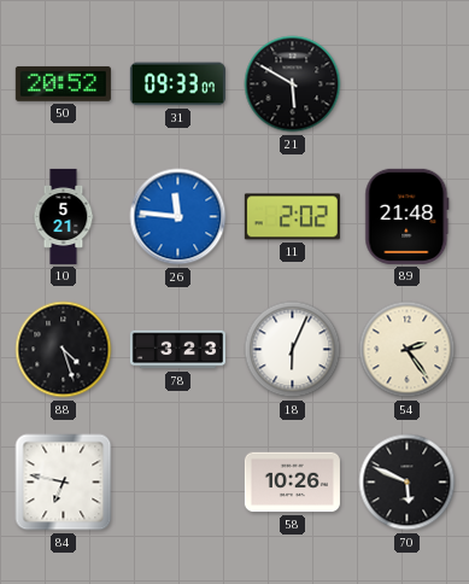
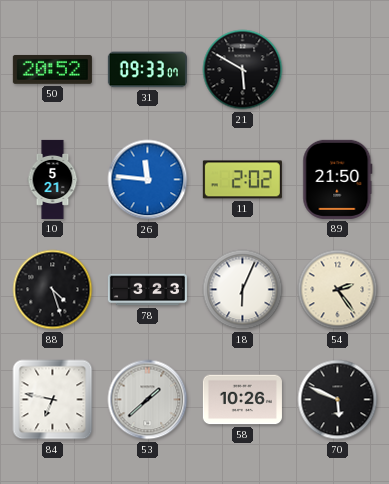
89: 21:48 -> 21:50
53: none -> 1:38
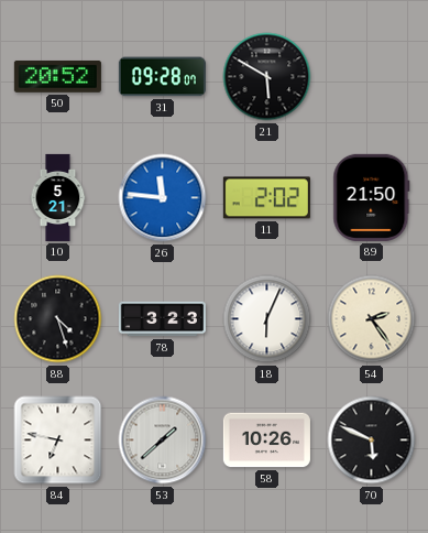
31: 09:33 -> 09:28
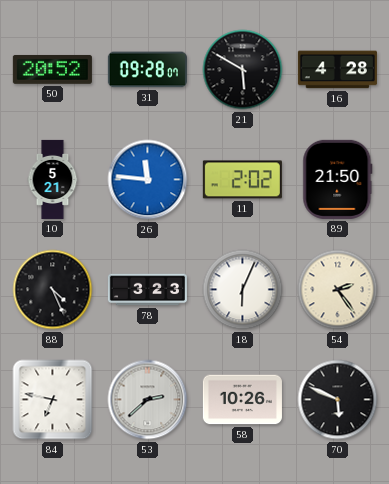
16: none -> 4:28
88: 4:27 -> 4:26
53: 1:38 -> 2:38
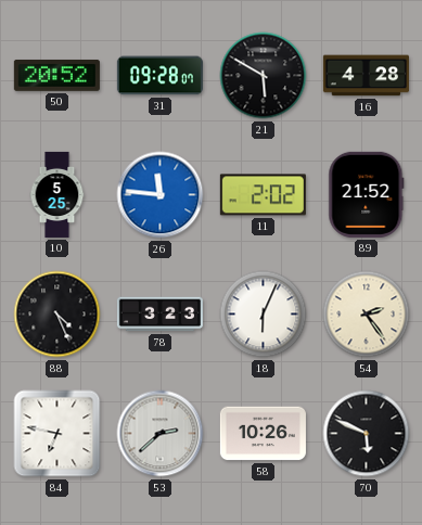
10: 5:21 -> 5:25
89: 21:50 -> 21:52
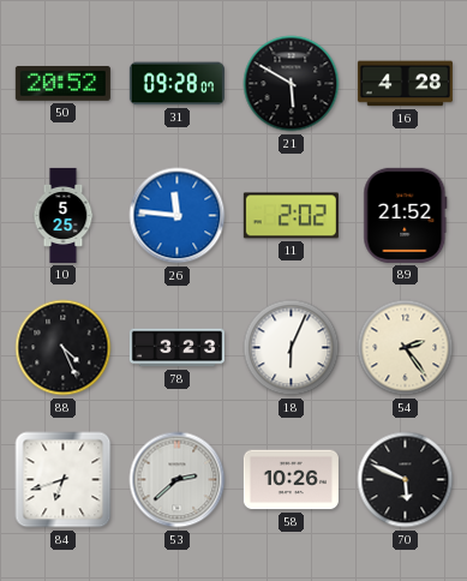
84: 6:47 -> 6:42
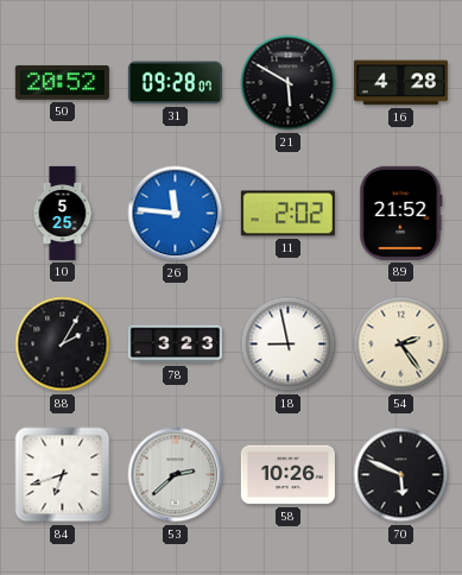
88: 4:26 -> 2:05
18: 6:04 -> 8:58
